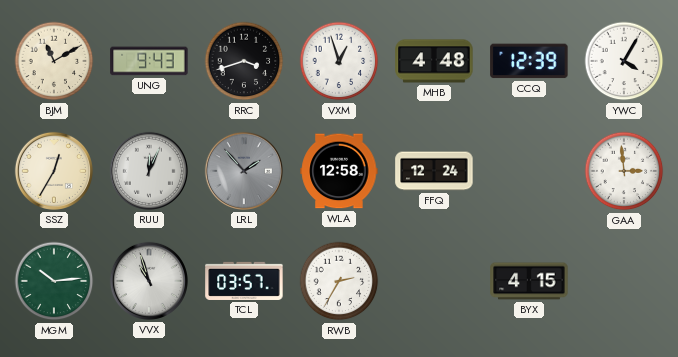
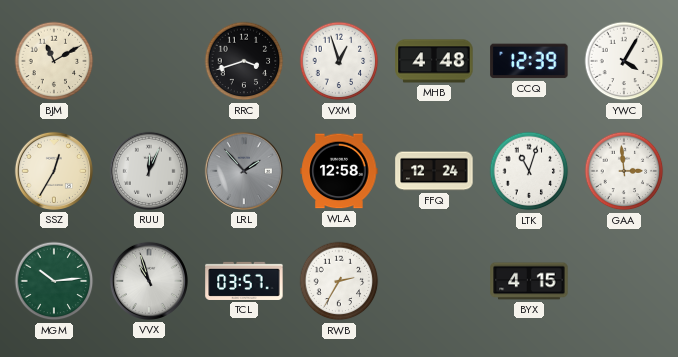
UNG: 9:43 -> none
LTK: none -> 11:03
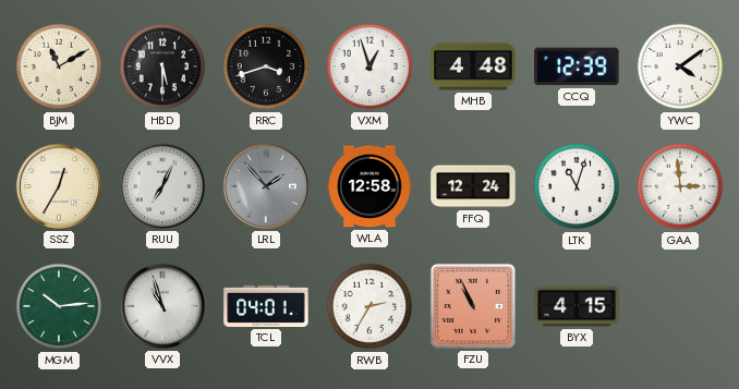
HBD: none -> 5:30
YWC: 4:05 -> 4:09
RUU: 12:04 -> 7:04
TCL: 03:57 -> 04:01
FZU: none -> 10:56
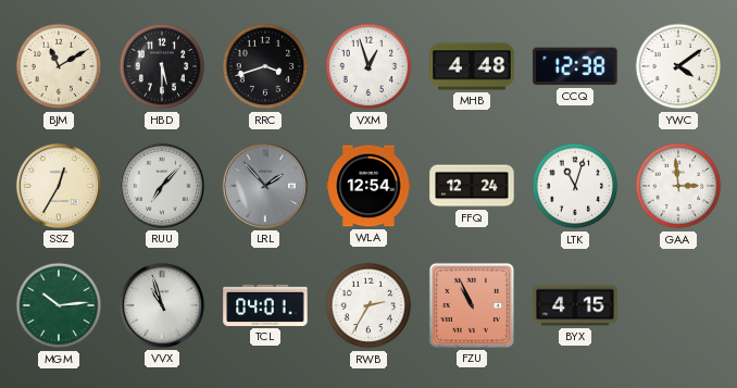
CCQ: 12:39 -> 12:38
RUU: 7:04 -> 7:07
WLA: 12:58 -> 12:54
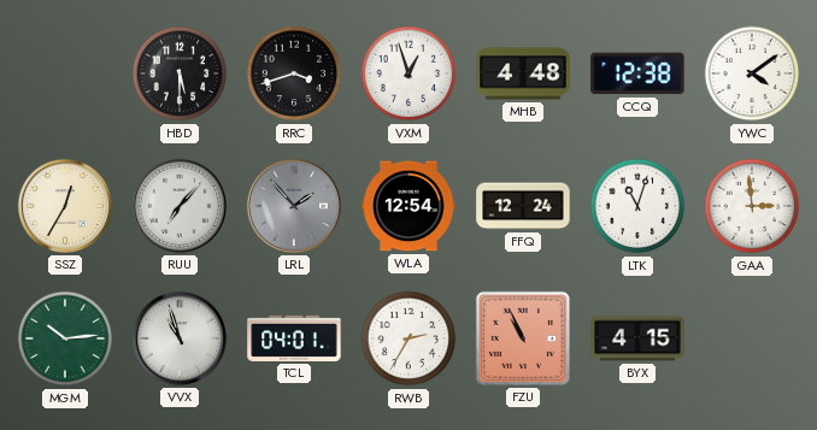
BJM: 11:10 -> none
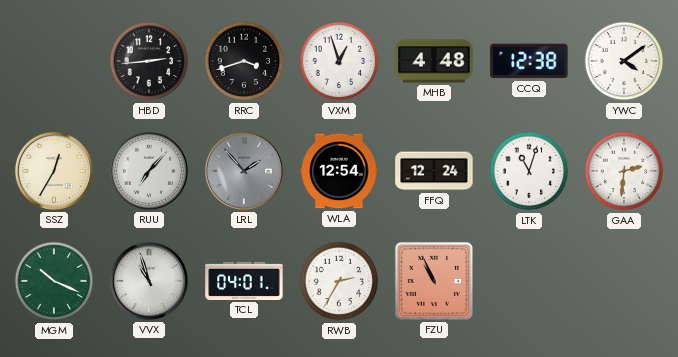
HBD: 5:30 -> 2:44
GAA: 2:59 -> 2:31
MGM: 10:14 -> 10:19
BYX: 4:15 -> none
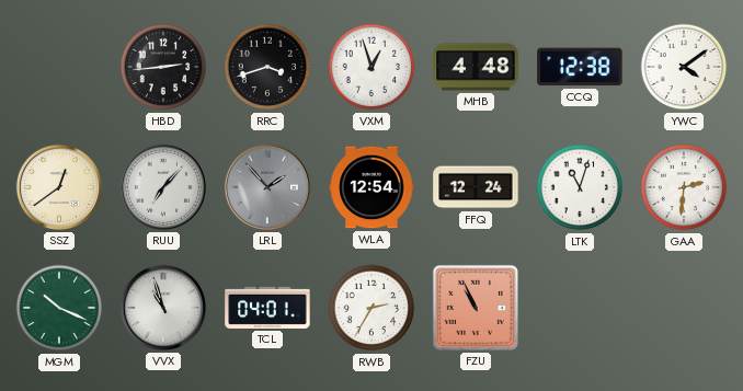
SSZ: 12:35 -> 12:39
